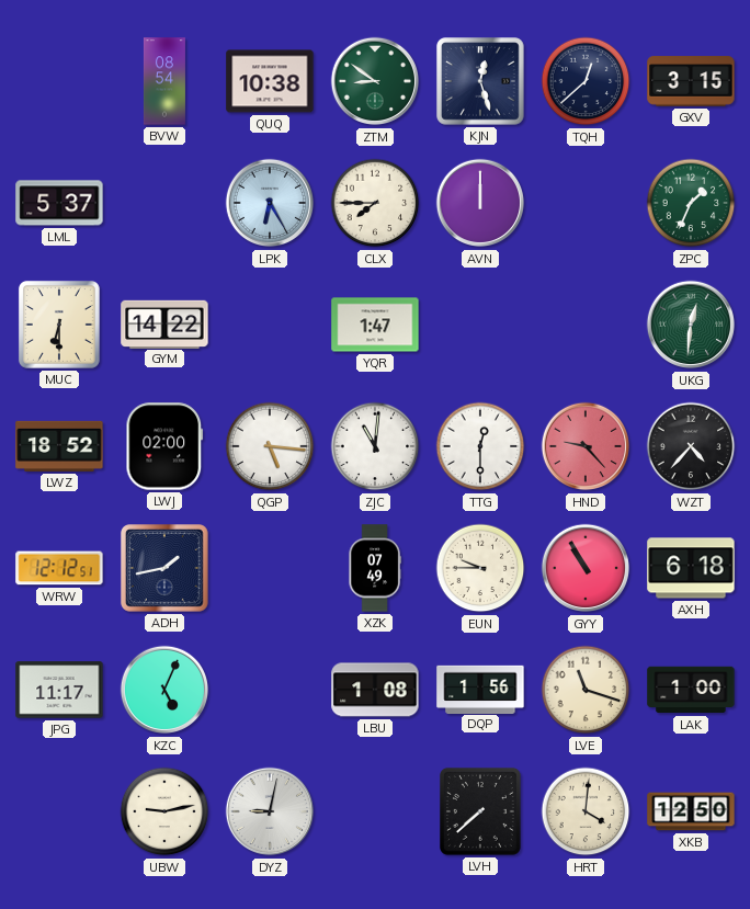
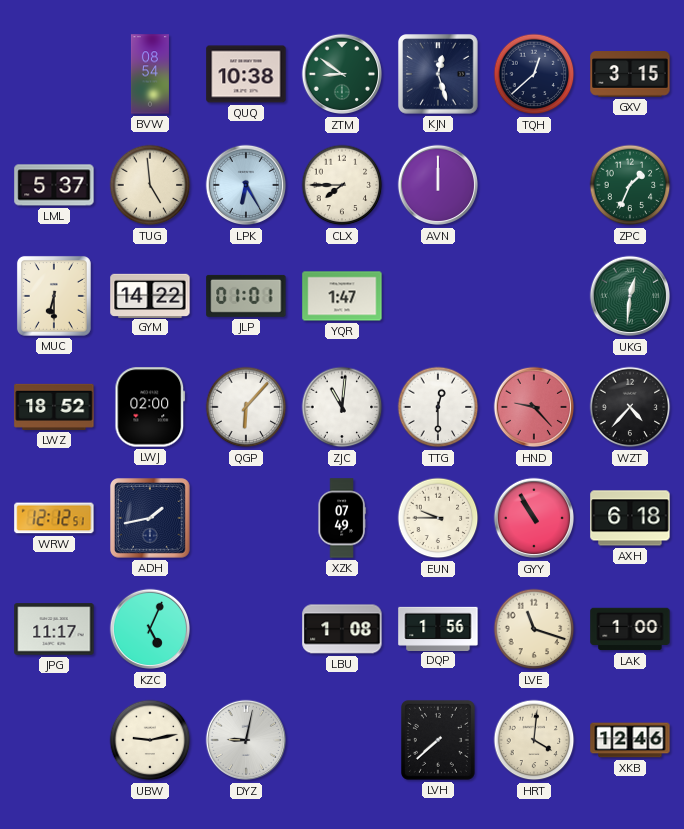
TUG: none -> 4:59
JLP: none -> 01:01
QGP: 5:16 -> 6:07
XKB: 12:50 -> 12:46
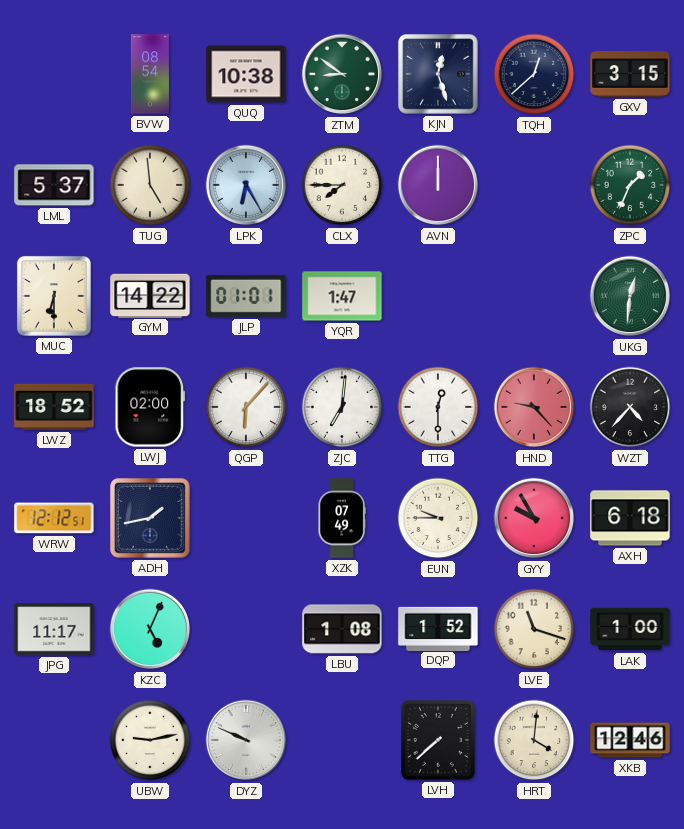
ZJC: 11:01 -> 7:01
GYY: 10:55 -> 9:55
DQP: 1:56 -> 1:52
DYZ: 9:02 -> 9:49
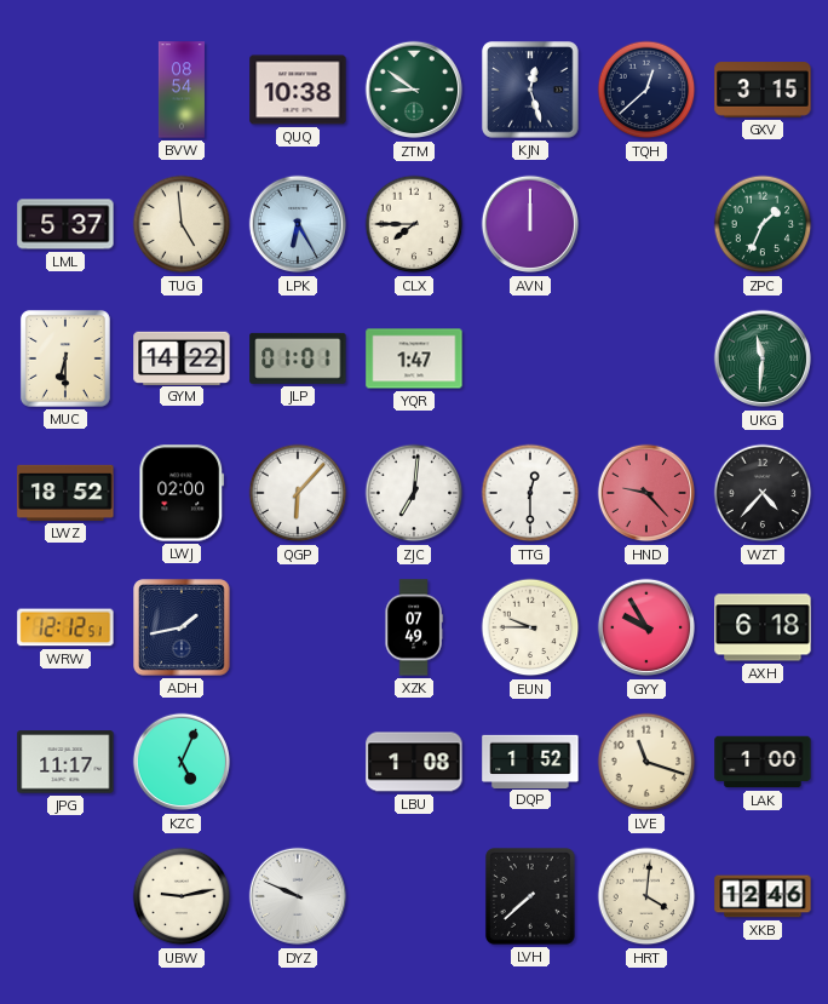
UKG: 12:31 -> 11:31
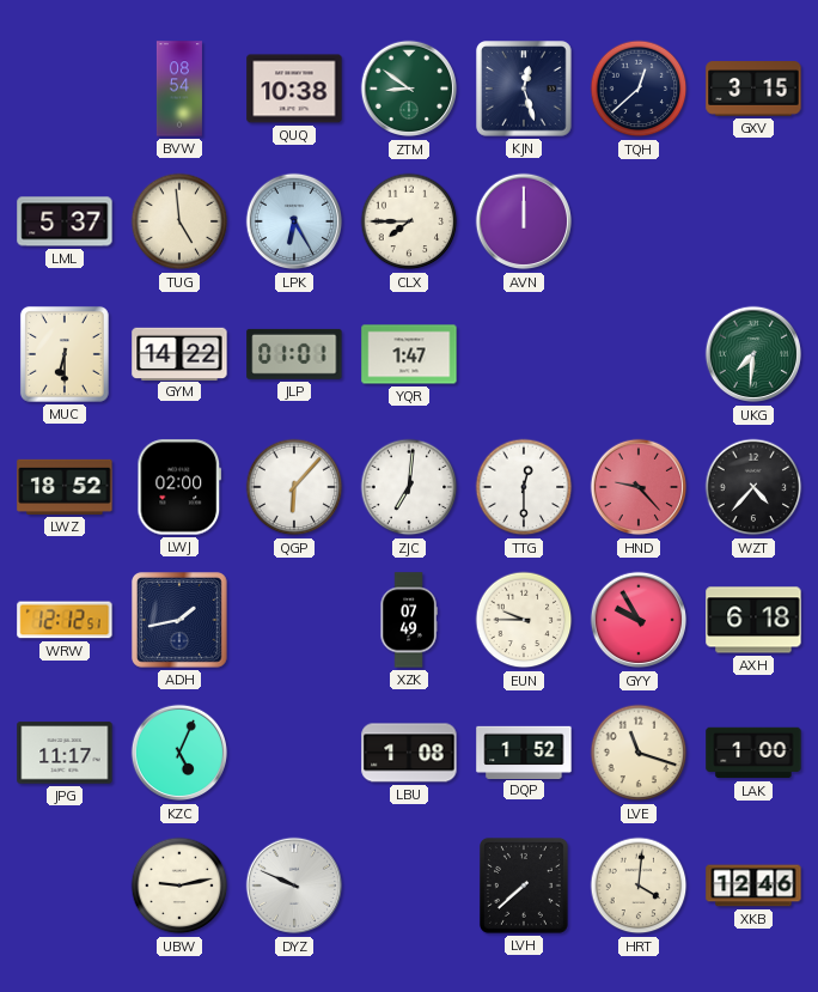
ZPC: 1:34 -> none
UKG: 11:31 -> 7:31
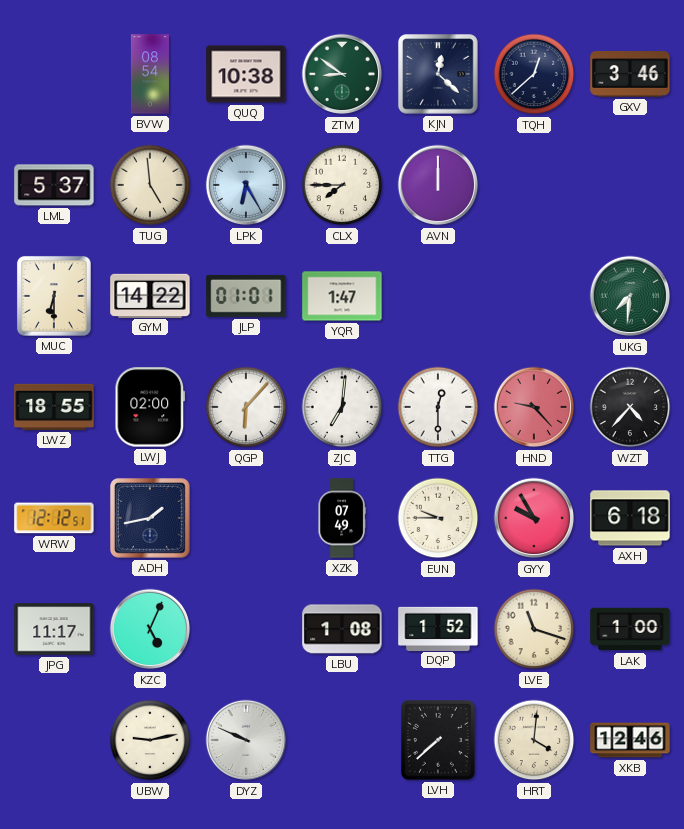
KJN: 12:27 -> 12:22
GXV: 3:15 -> 3:46
LWZ: 18:52 -> 18:55
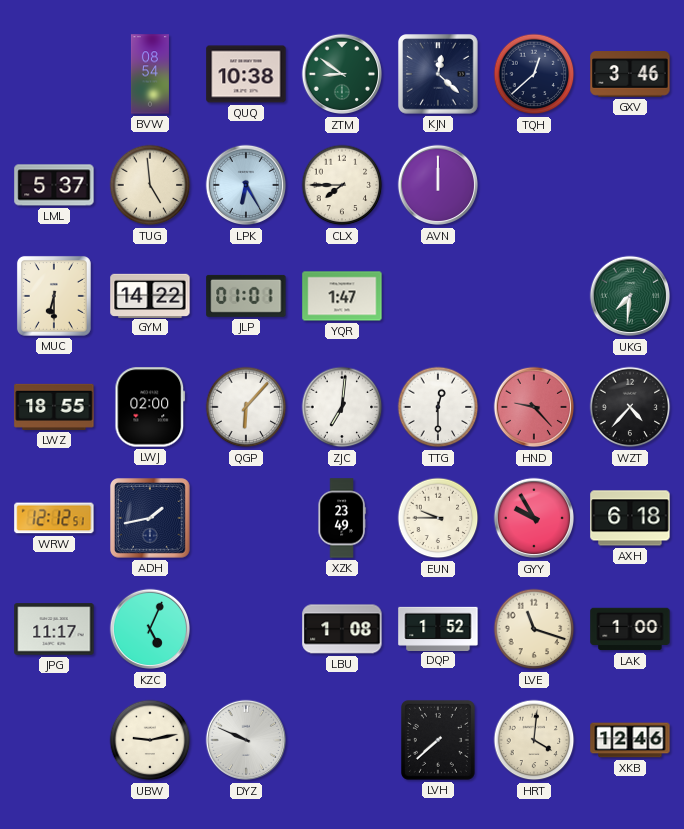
XZK: 07:49 -> 23:49
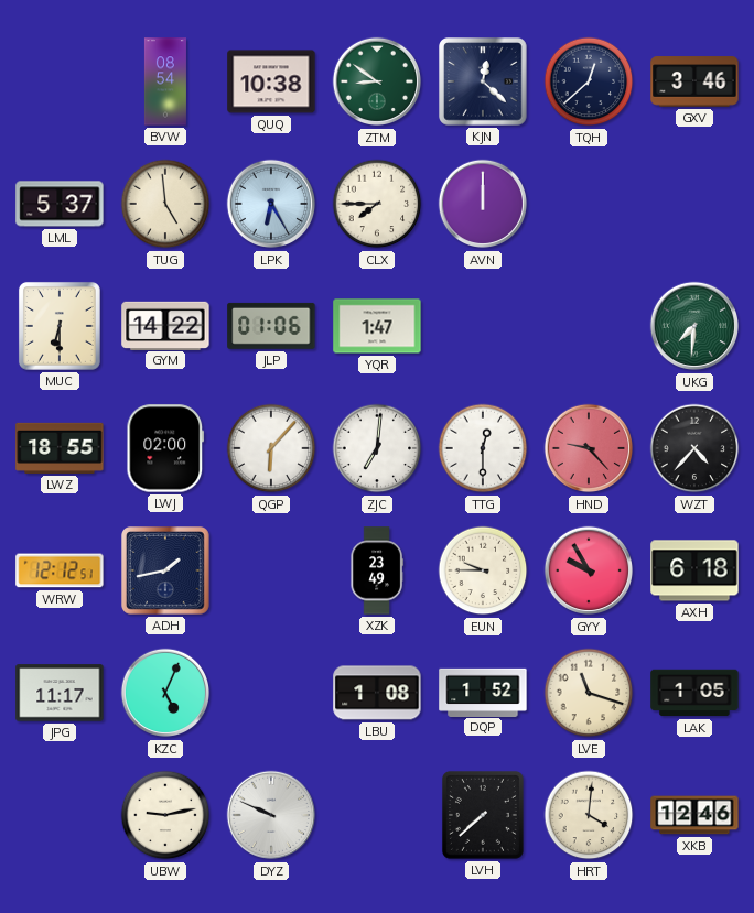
JLP: 01:01 -> 01:06
LAK: 1:00 -> 1:05
